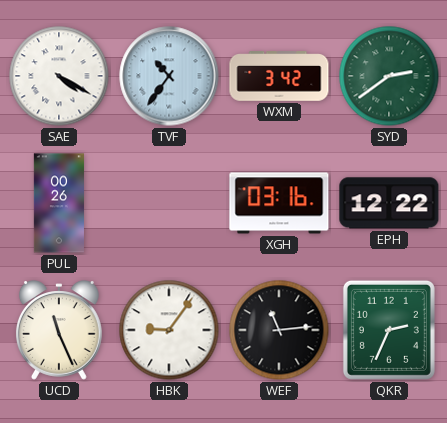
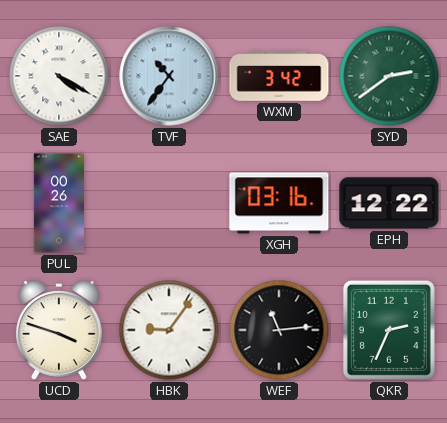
UCD: 11:26 -> 3:48
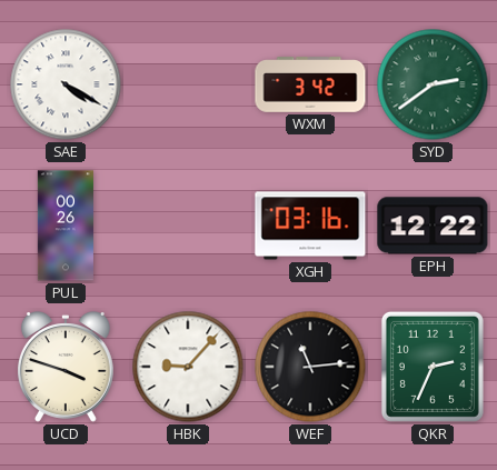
TVF: 10:36 -> none
HBK: 9:06 -> 9:07
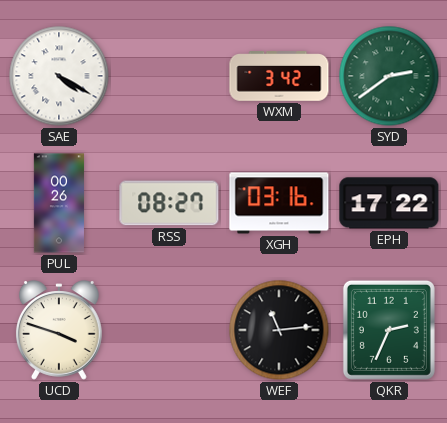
RSS: none -> 08:27
EPH: 12:22 -> 17:22
HBK: 9:07 -> none
